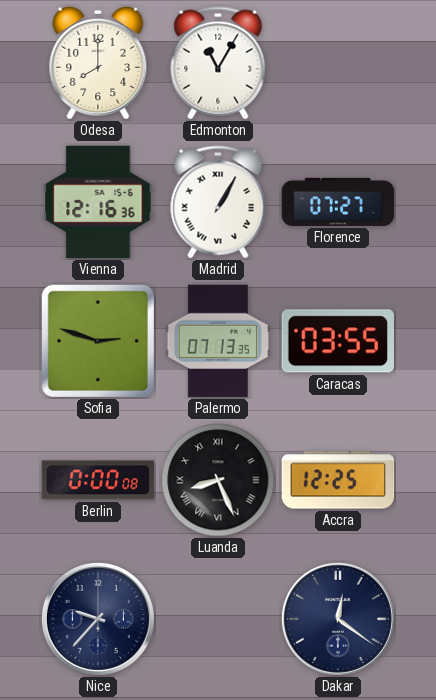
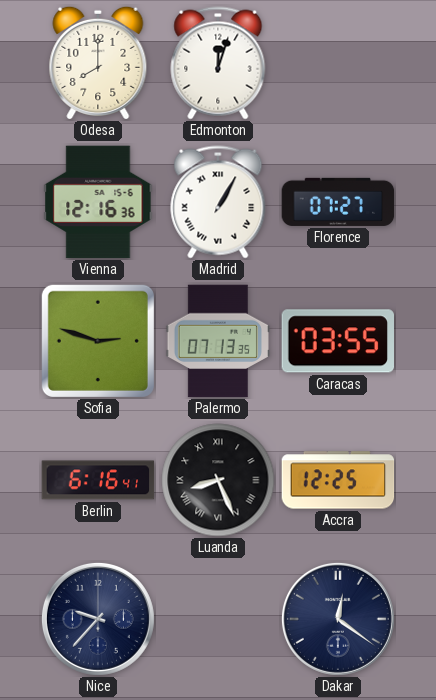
Edmonton: 11:05 -> 12:03
Berlin: 0:00 -> 6:16
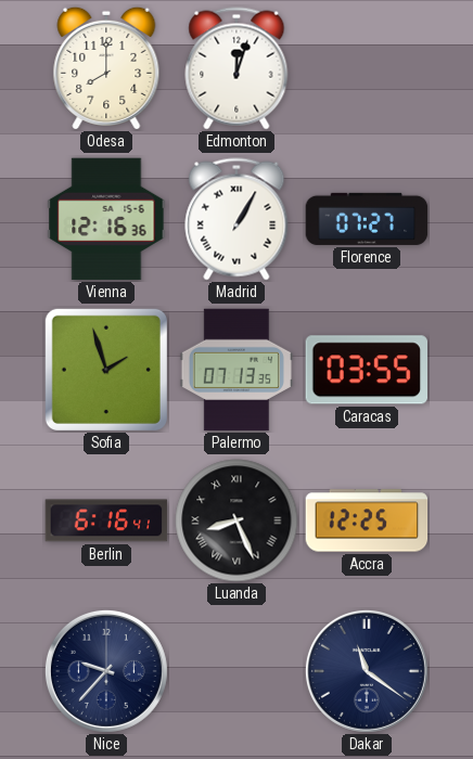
Sofia: 2:48 -> 1:57
Dakar: 12:21 -> 11:21
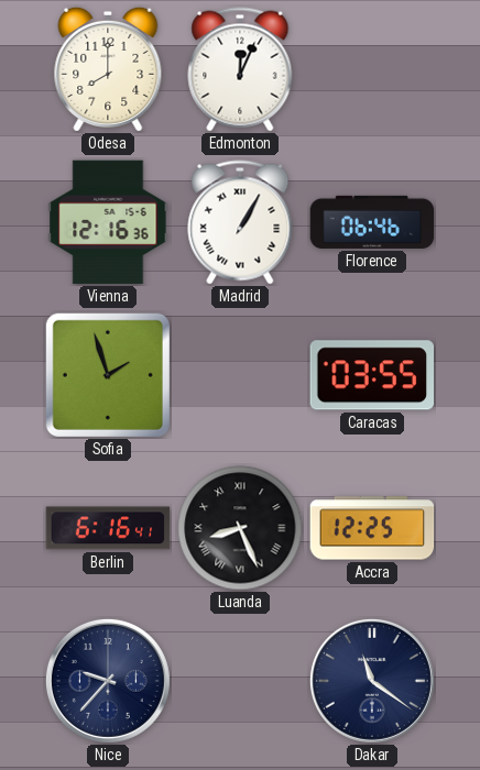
Edmonton: 12:03 -> 12:04
Florence: 07:27 -> 06:46
Palermo: 07:13 -> none
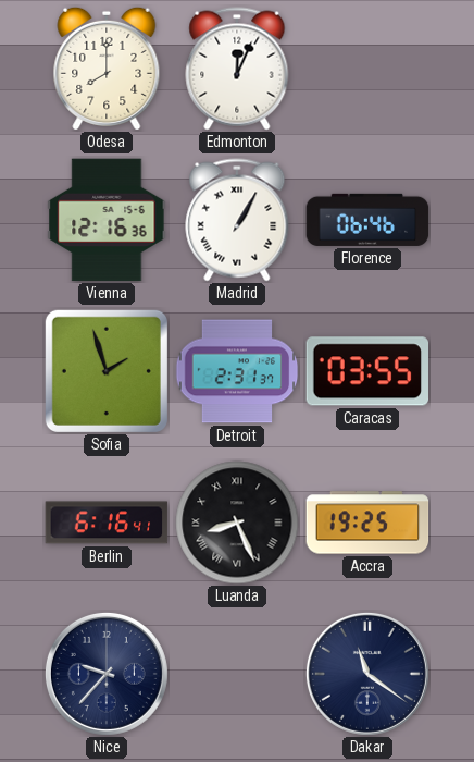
Detroit: none -> 2:31
Accra: 12:25 -> 19:25
